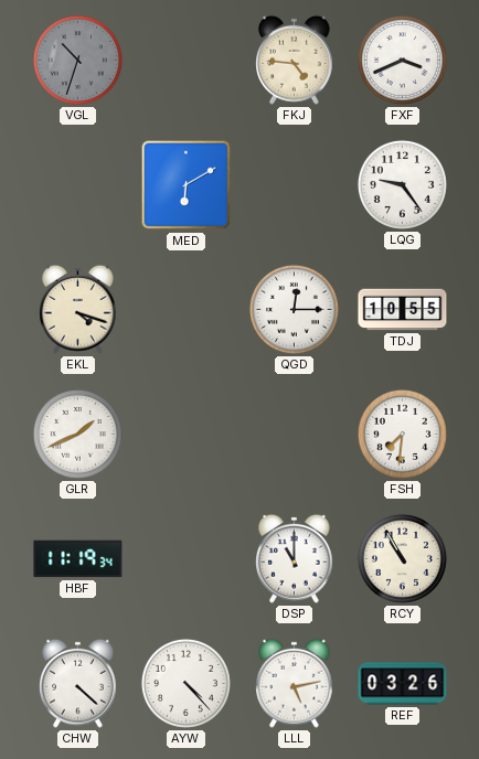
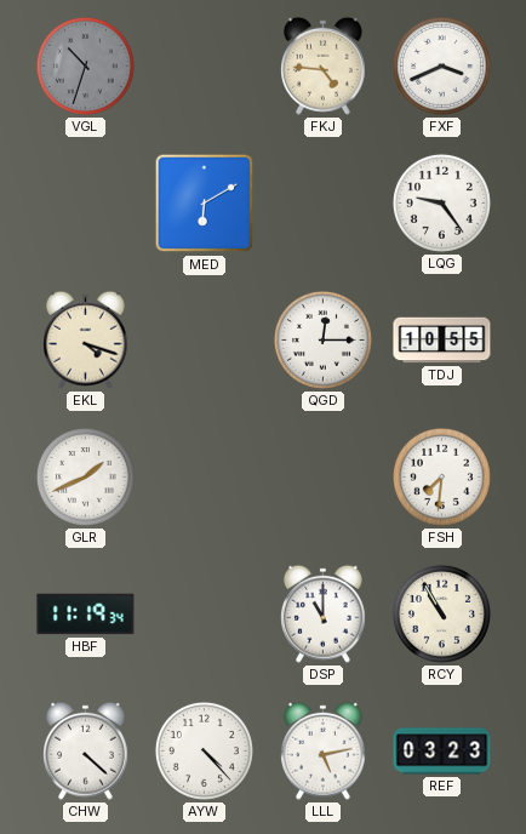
REF: 03:26 -> 03:23
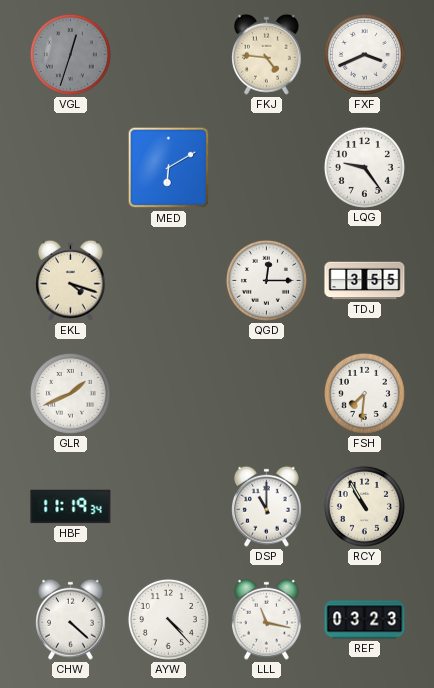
VGL: 10:33 -> 12:33
TDJ: 10:55 -> 3:55
LLL: 5:13 -> 11:17
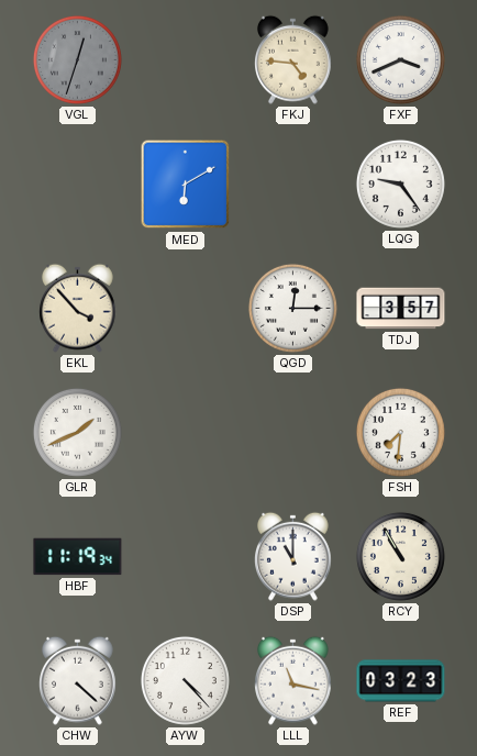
EKL: 4:18 -> 3:53
TDJ: 3:55 -> 3:57
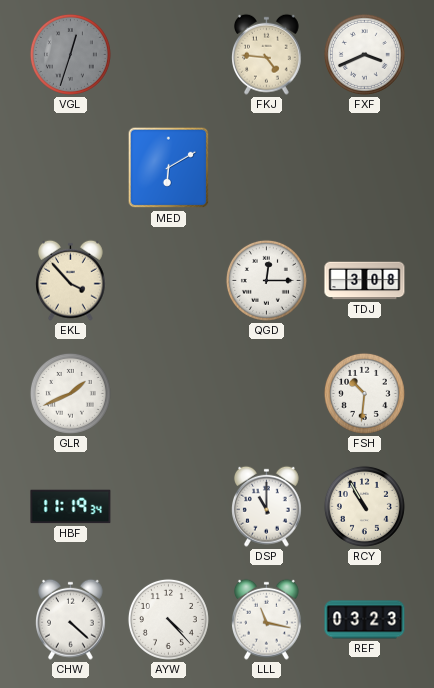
LQG: 9:24 -> none
TDJ: 3:57 -> 3:08
FSH: 7:31 -> 10:31
